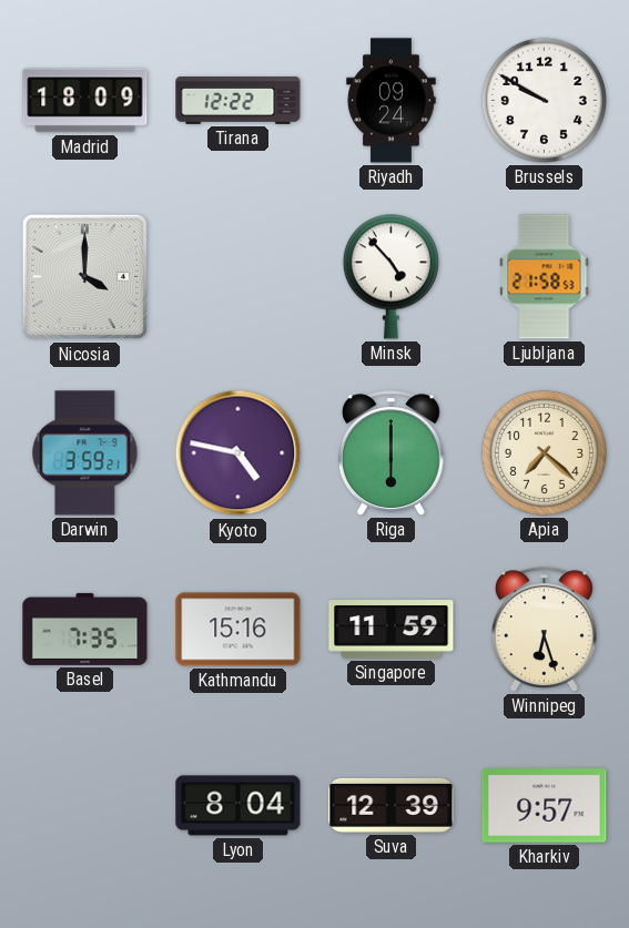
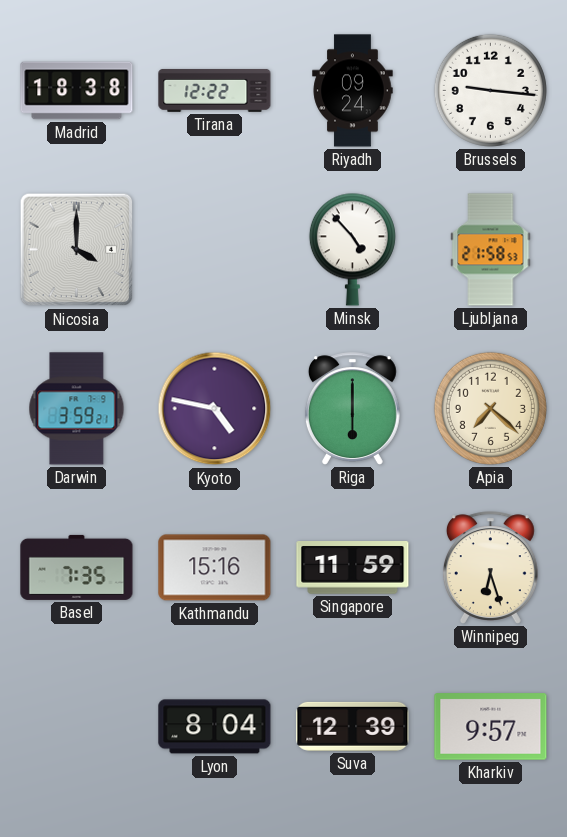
Madrid: 18:09 -> 18:38
Brussels: 9:50 -> 9:16
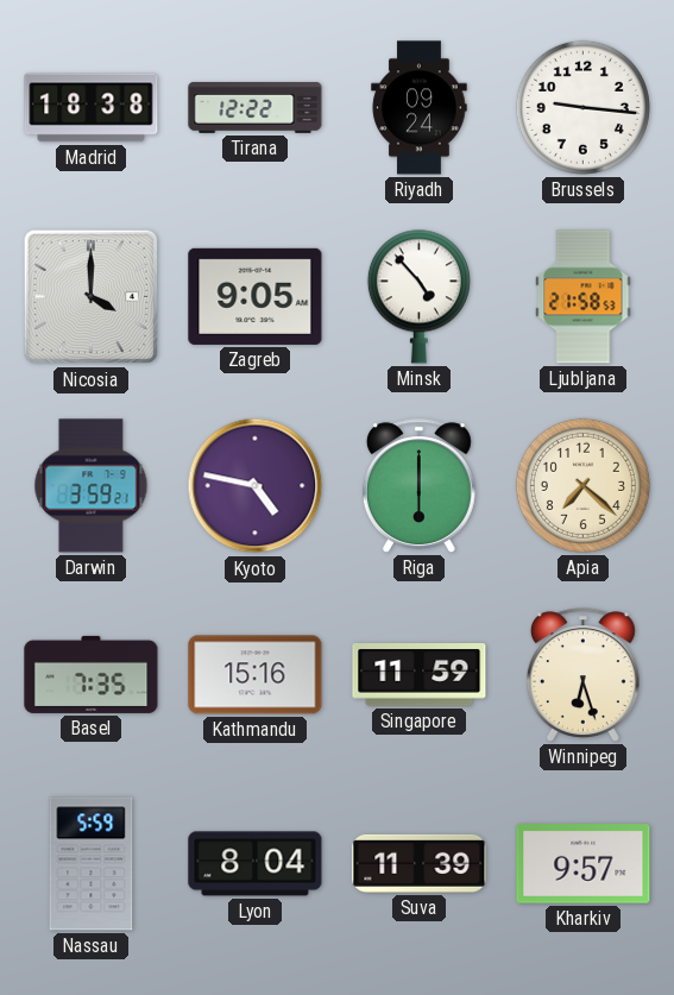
Zagreb: none -> 9:05
Nassau: none -> 5:59
Suva: 12:39 -> 11:39
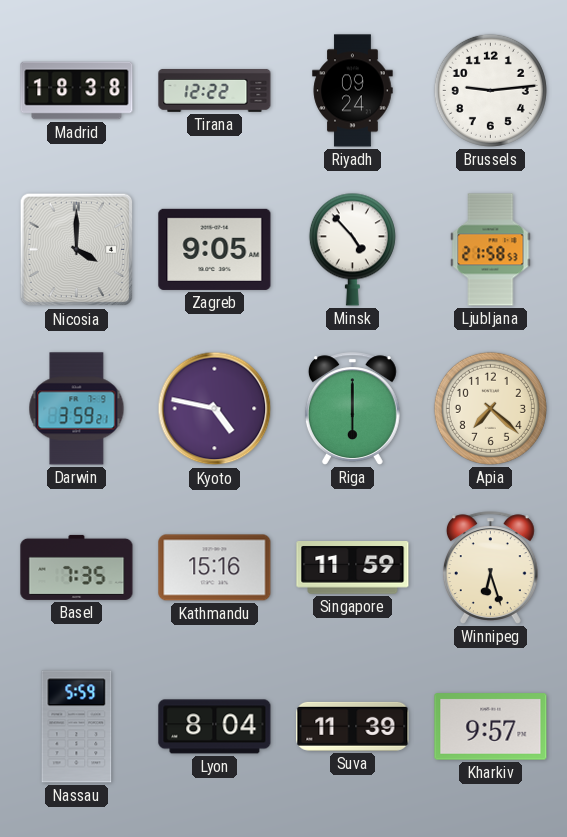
Brussels: 9:16 -> 9:14
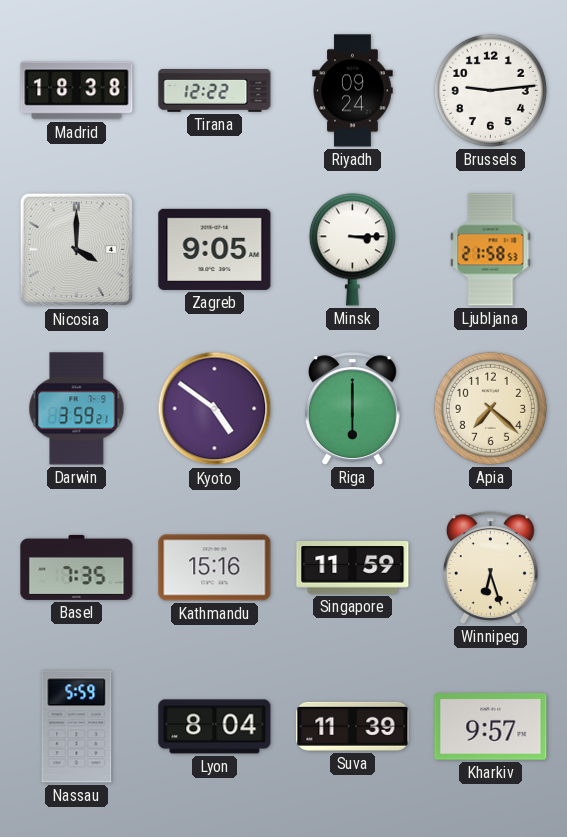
Minsk: 4:53 -> 3:15
Kyoto: 4:47 -> 4:51
